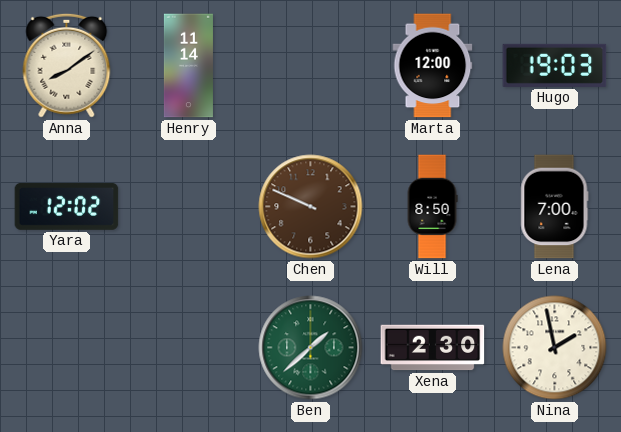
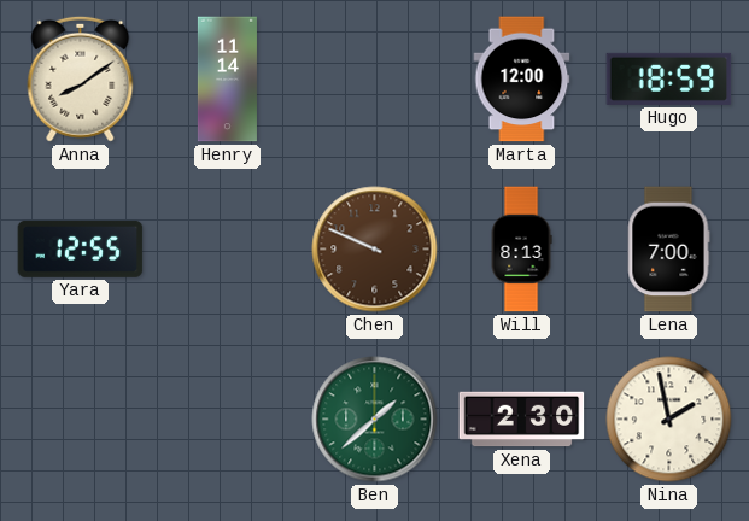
Hugo: 19:03 -> 18:59
Yara: 12:02 -> 12:55
Will: 8:50 -> 8:13
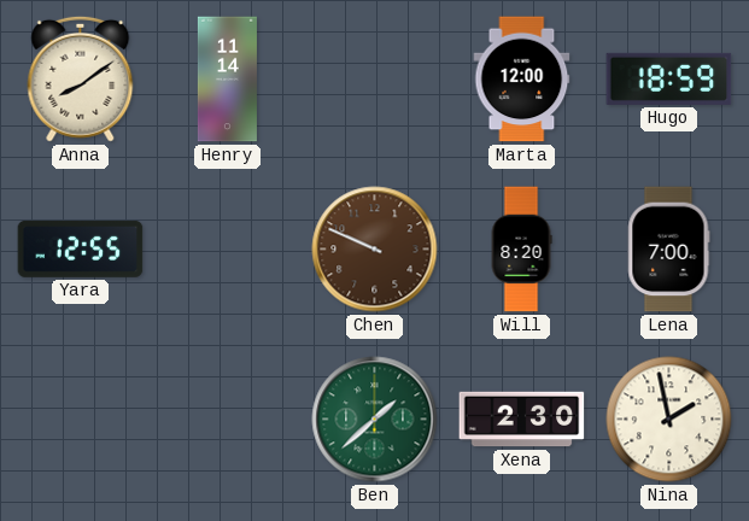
Will: 8:13 -> 8:20
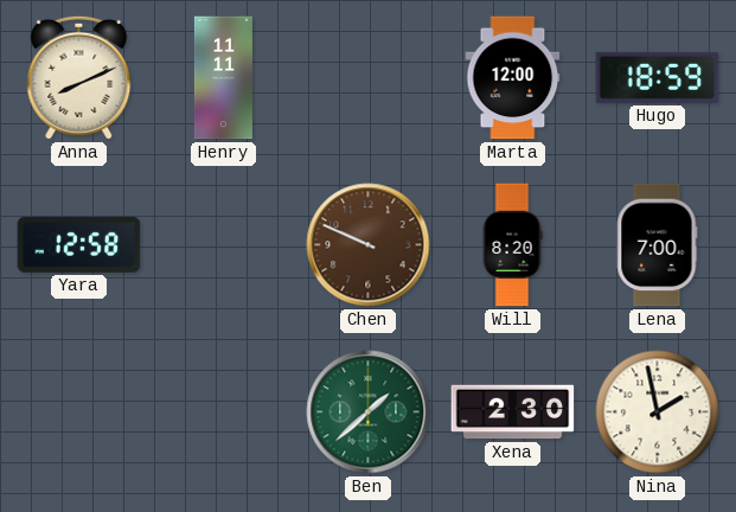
Anna: 8:09 -> 8:11
Henry: 11:14 -> 11:11
Yara: 12:55 -> 12:58
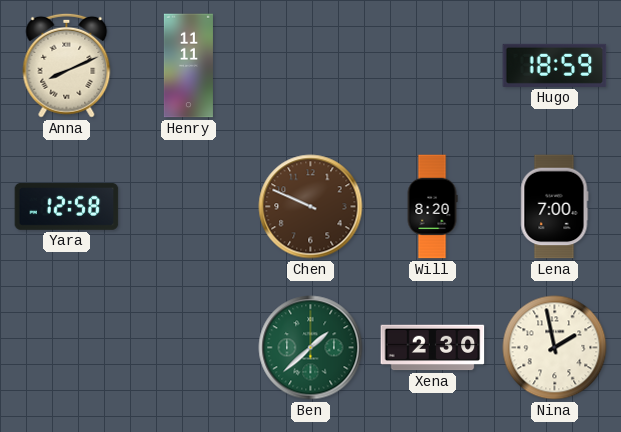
Marta: 12:00 -> none
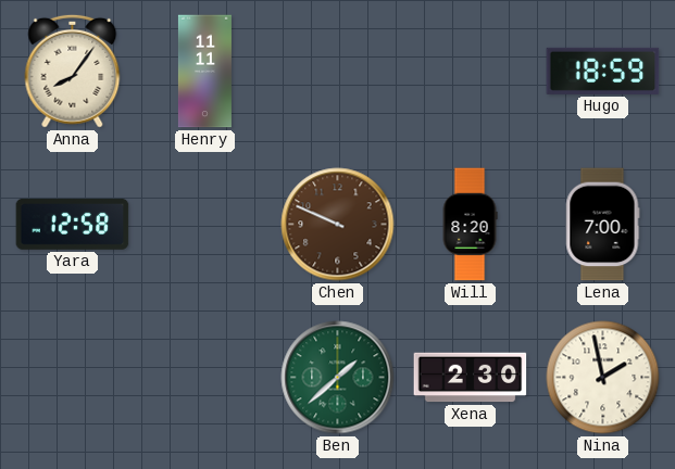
Anna: 8:11 -> 8:06
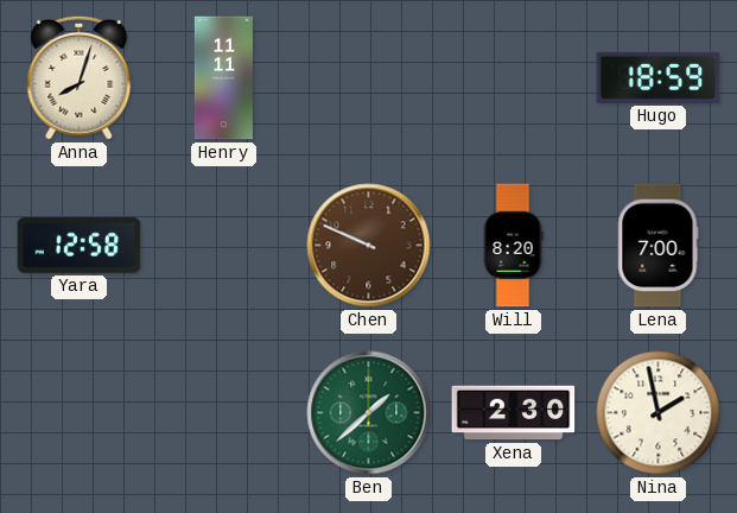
Anna: 8:06 -> 8:03
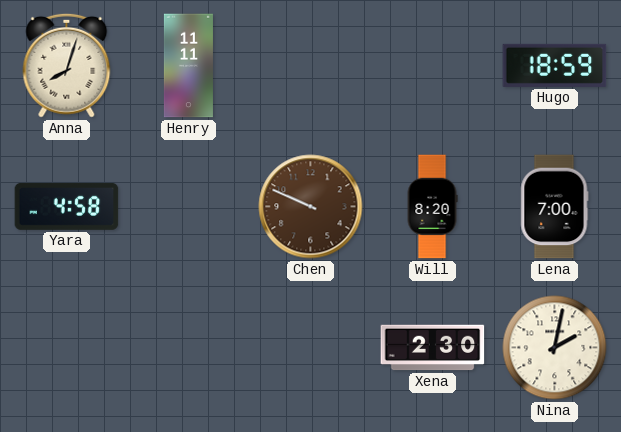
Yara: 12:58 -> 4:58
Ben: 1:38 -> none
Nina: 1:58 -> 2:02
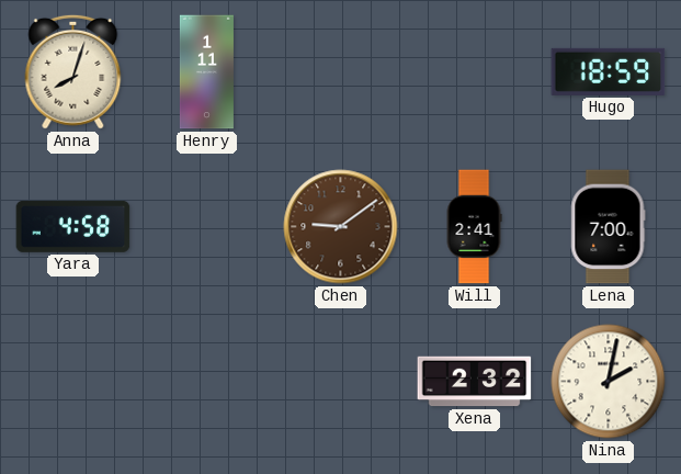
Henry: 11:11 -> 1:11
Chen: 9:49 -> 9:09
Will: 8:20 -> 2:41
Xena: 2:30 -> 2:32
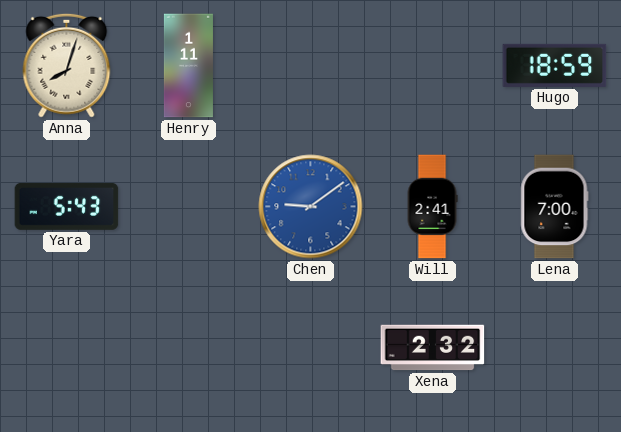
Yara: 4:58 -> 5:43
Chen dial: brown -> blue
Nina: 2:02 -> none
